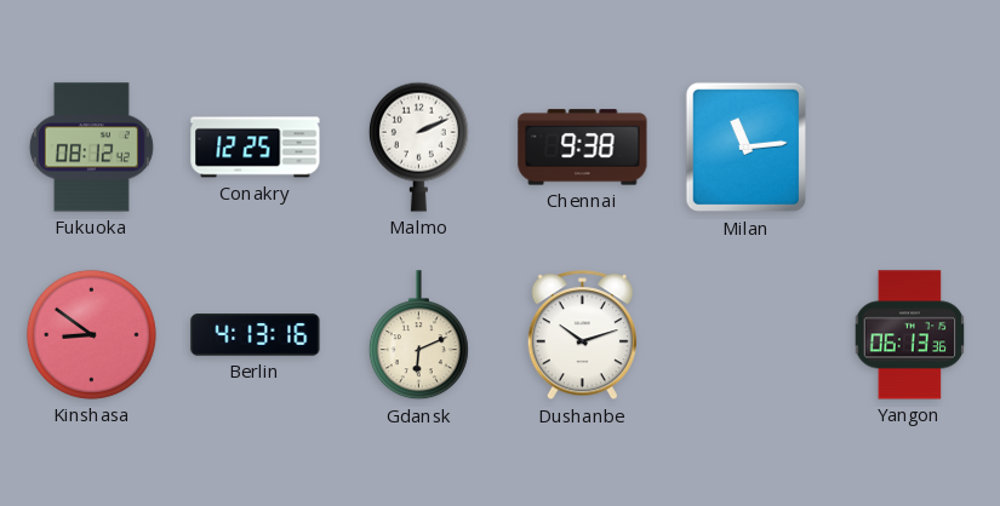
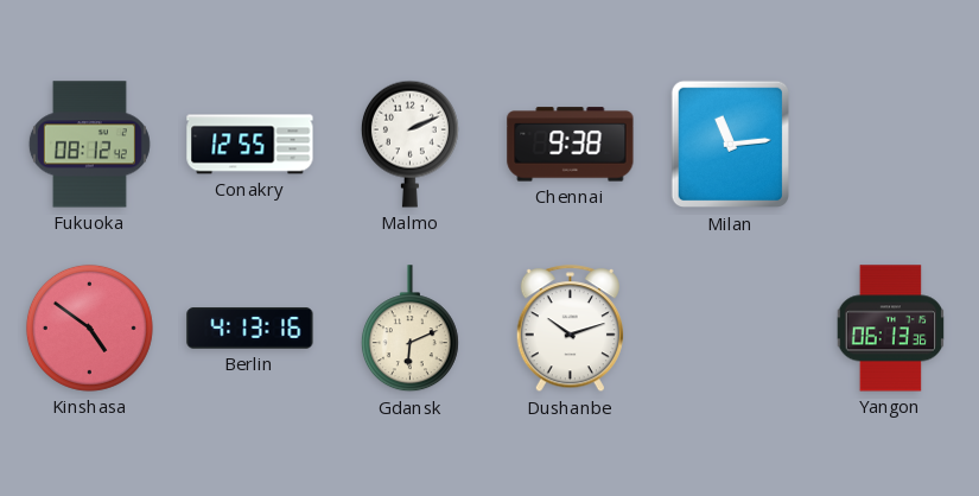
Conakry: 12:25 -> 12:55
Kinshasa: 8:51 -> 4:51
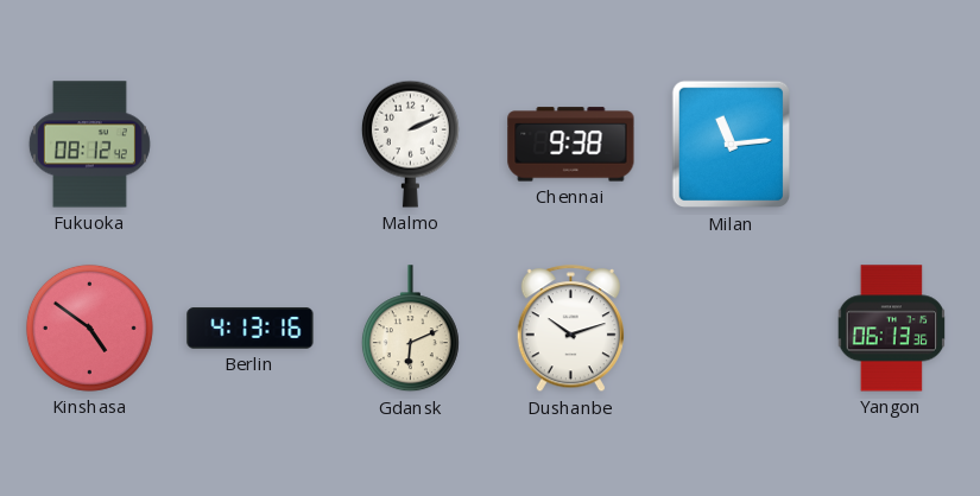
Conakry: 12:55 -> none
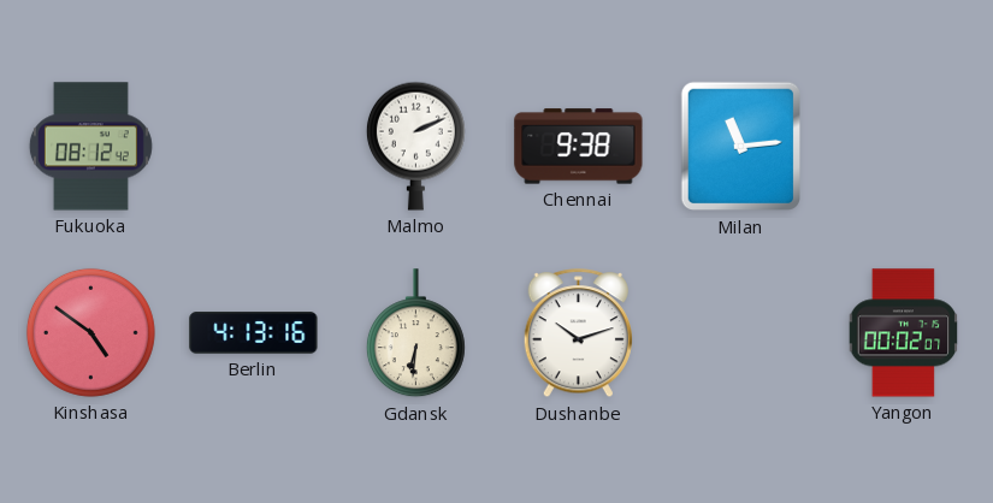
Gdansk: 6:11 -> 6:31
Yangon: 06:13 -> 00:02
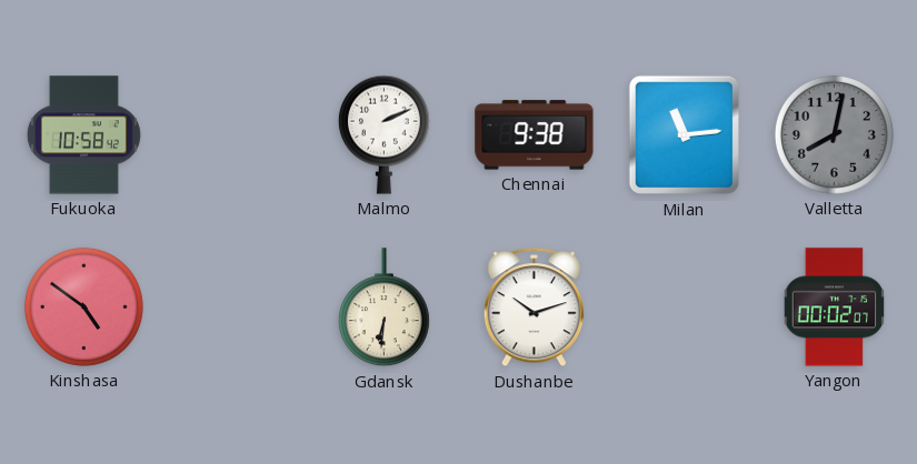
Fukuoka: 08:12 -> 10:58
Valletta: none -> 8:02
Berlin: 4:13 -> none
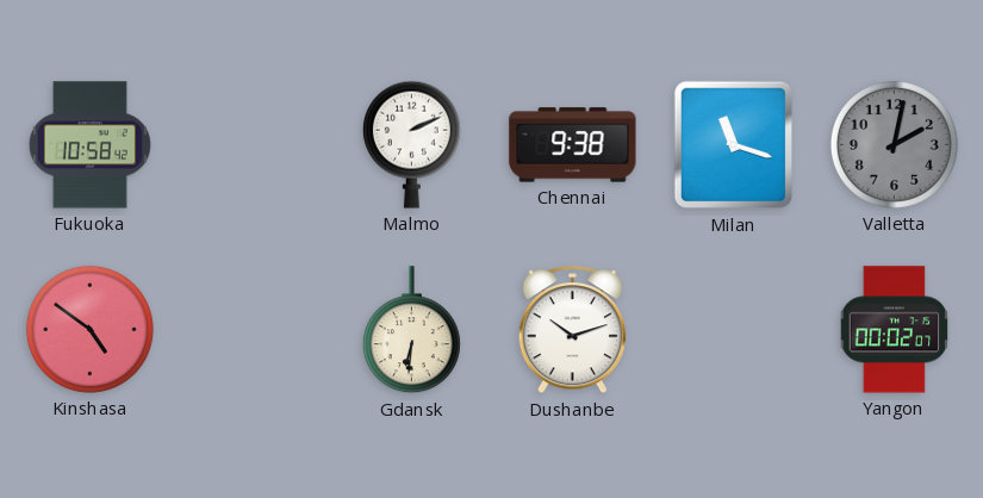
Milan: 11:14 -> 11:18
Valletta: 8:02 -> 2:02
